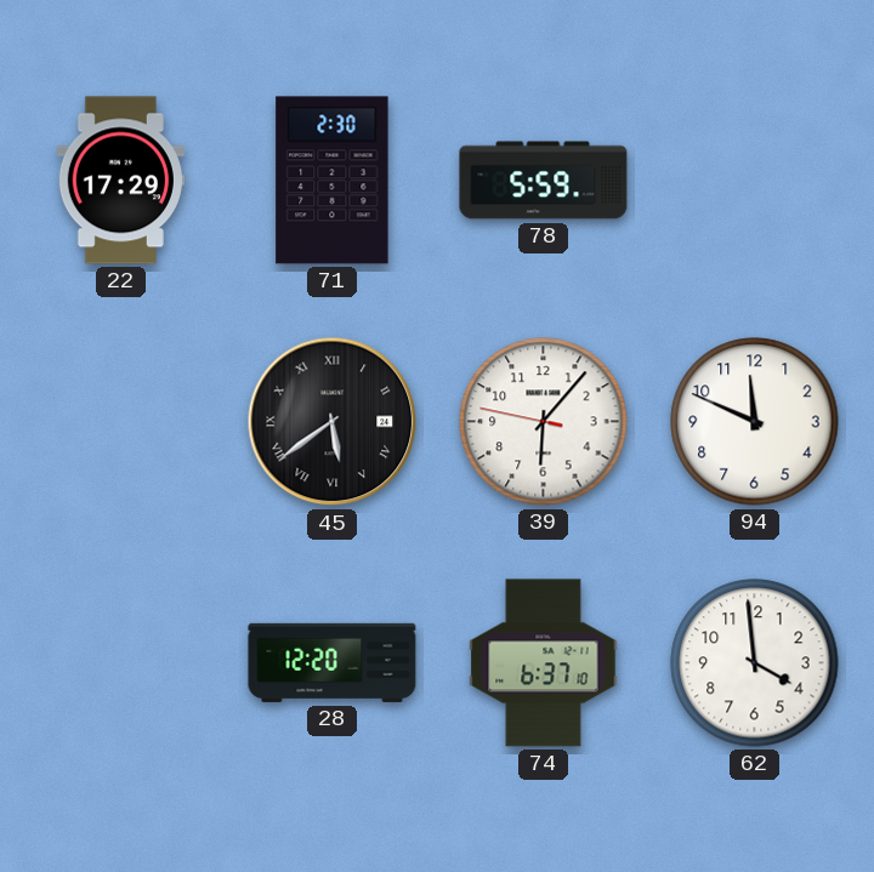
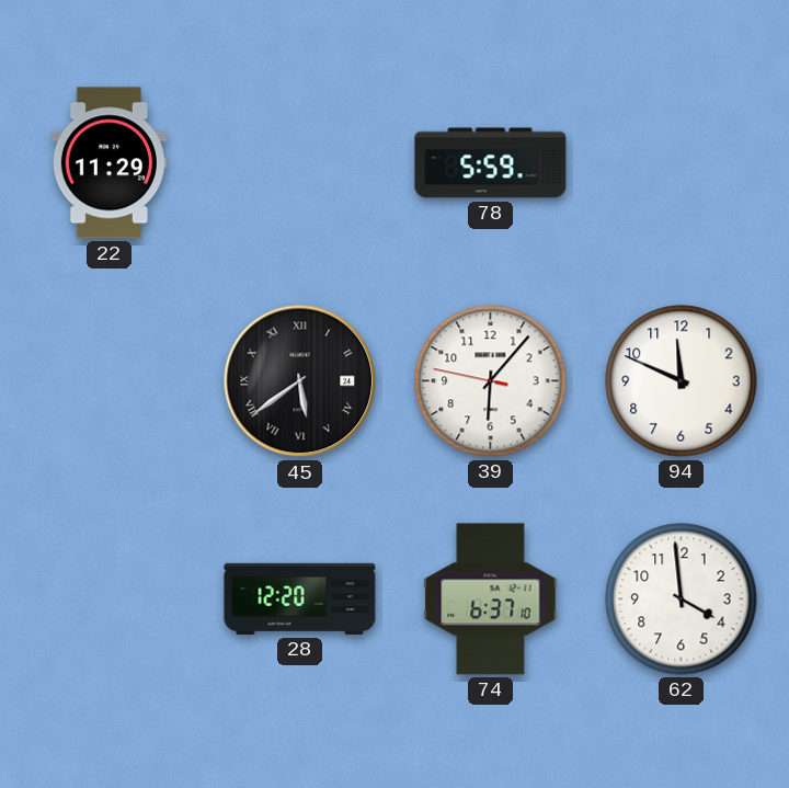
22: 17:29 -> 11:29
71: 2:30 -> none
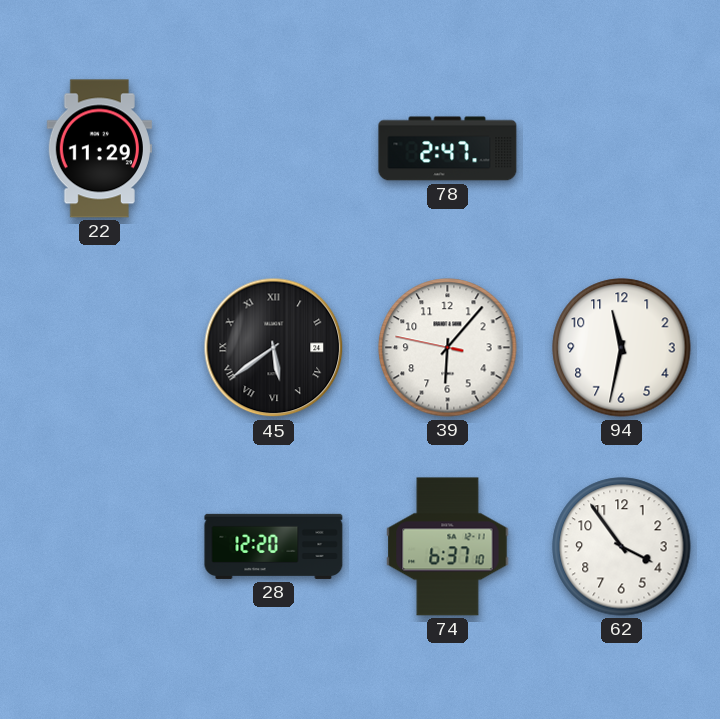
78: 5:59 -> 2:47
94: 11:49 -> 11:32
62: 3:59 -> 3:54
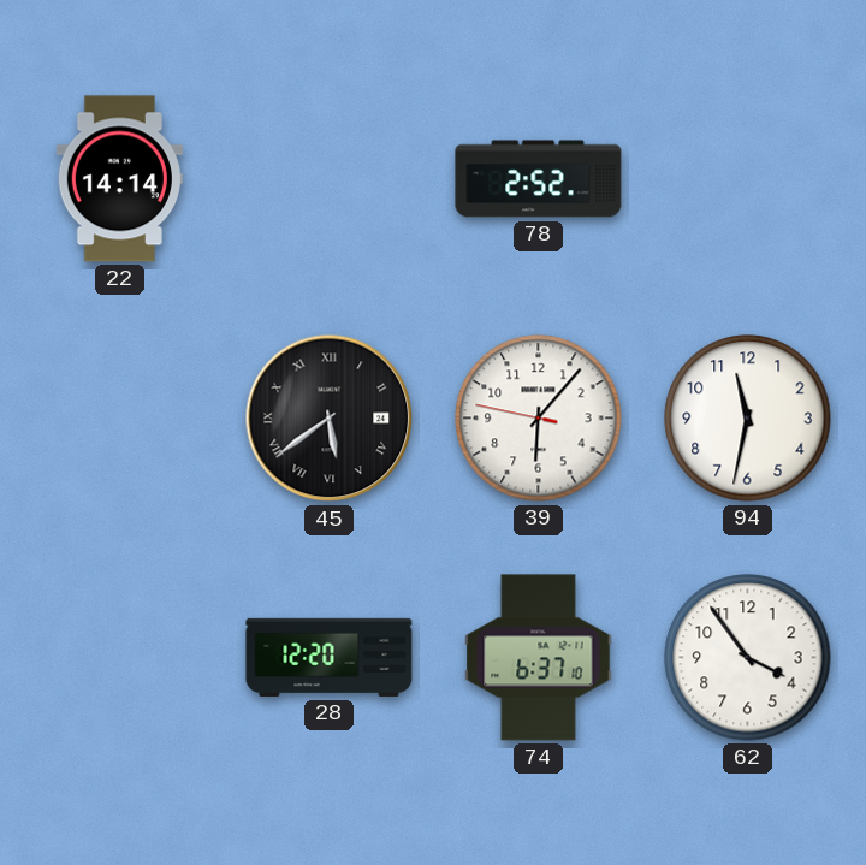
22: 11:29 -> 14:14
78: 2:47 -> 2:52
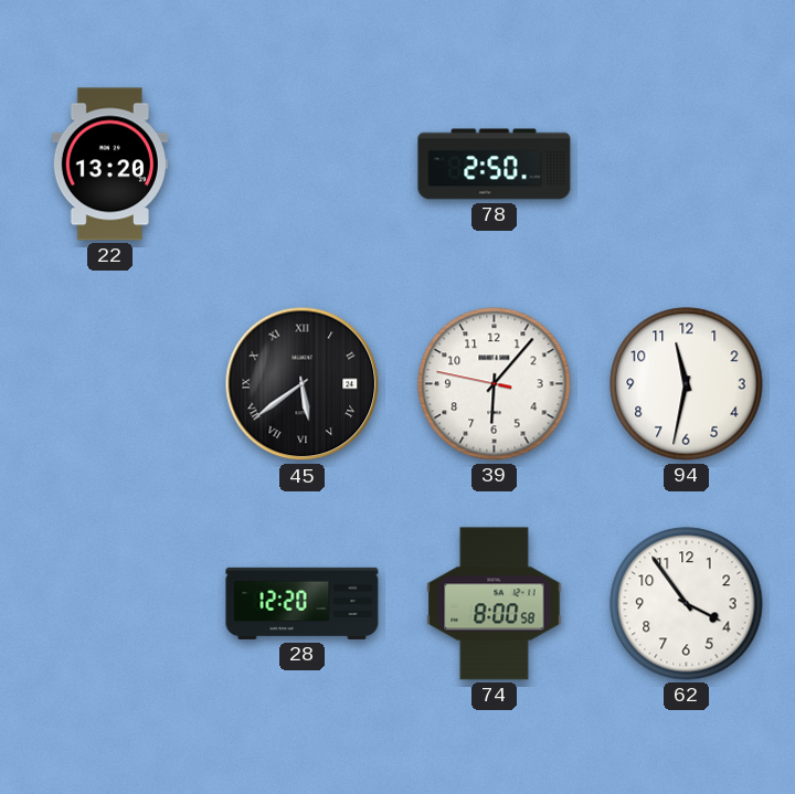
22: 14:14 -> 13:20
78: 2:52 -> 2:50
74: 6:37 -> 8:00
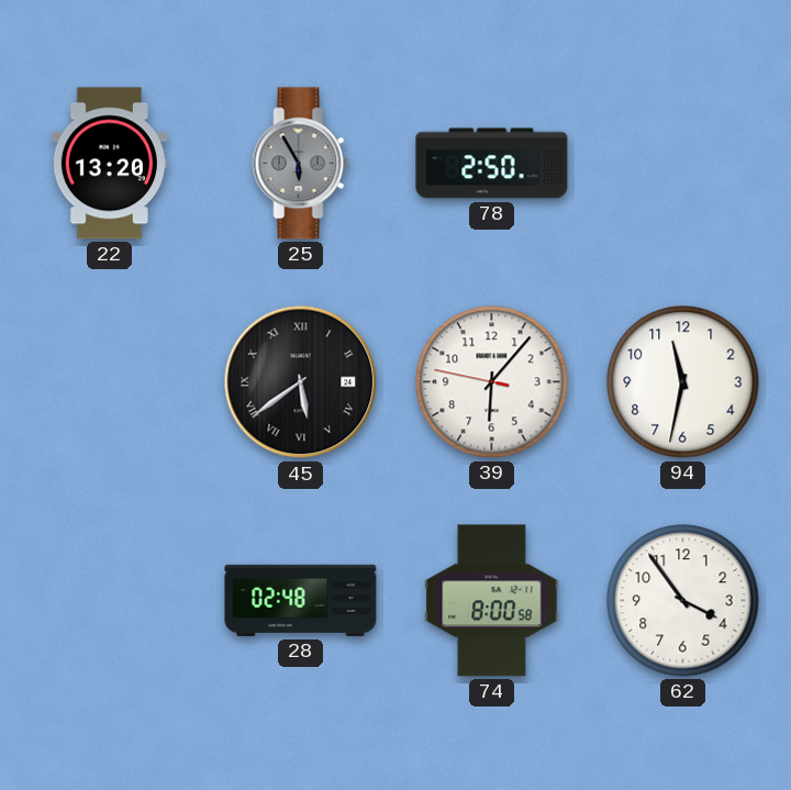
25: none -> 5:55
28: 12:20 -> 02:48
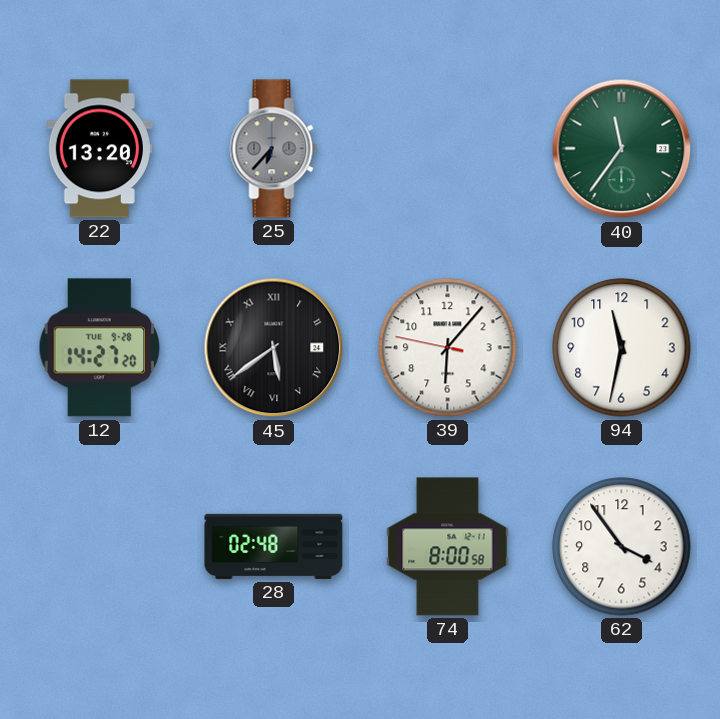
25: 5:55 -> 6:37
78: 2:50 -> none
40: none -> 11:36
12: none -> 14:27
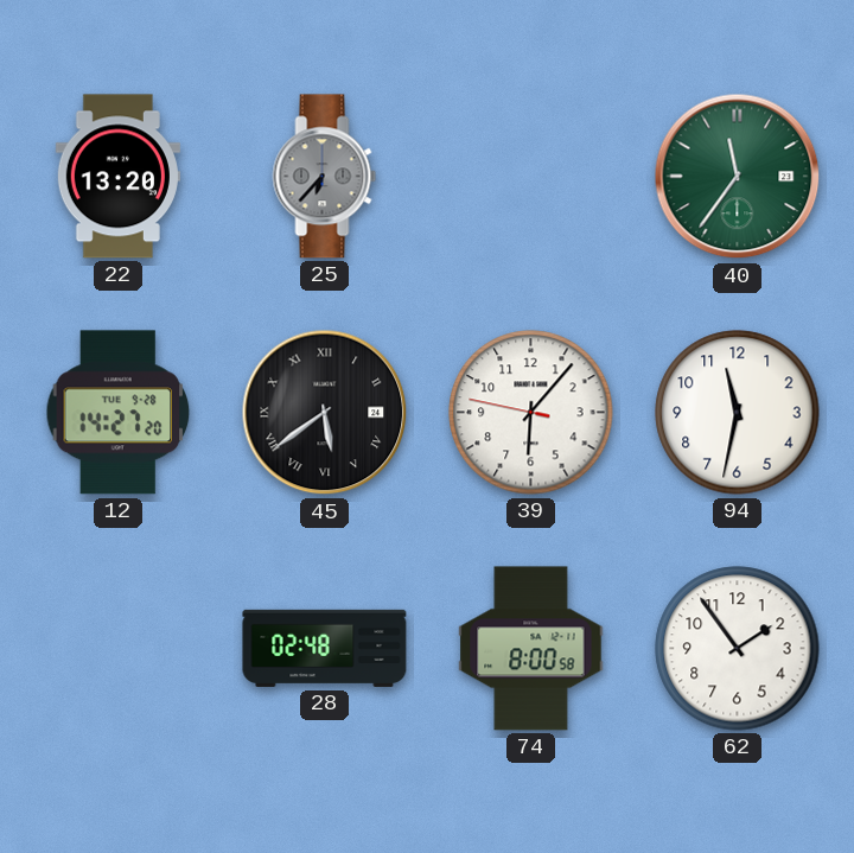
62: 3:54 -> 1:54
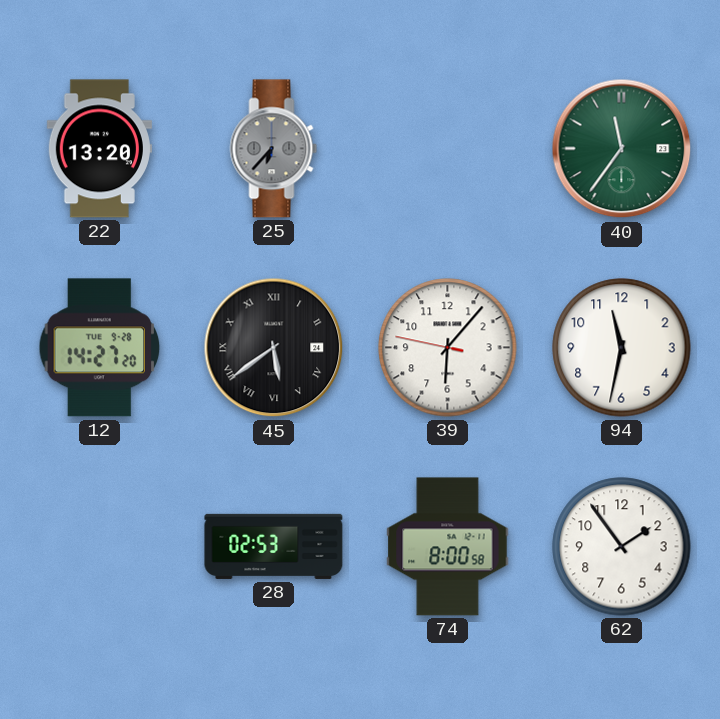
28: 02:48 -> 02:53
